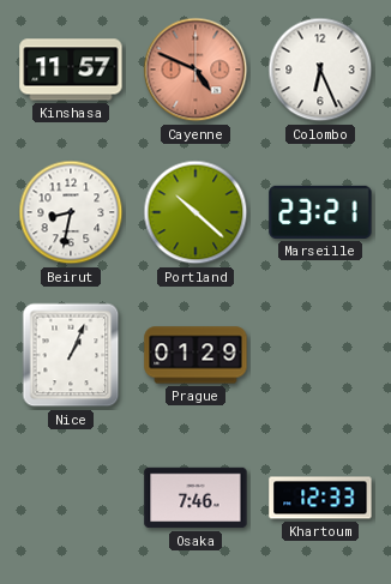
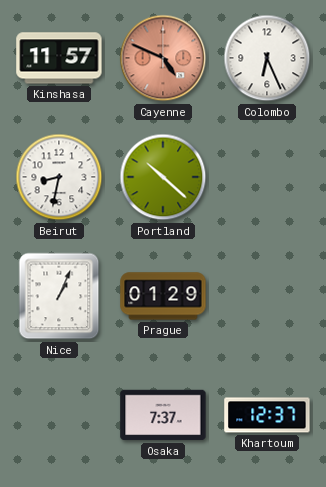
Marseille: 23:21 -> none
Osaka: 7:46 -> 7:37
Khartoum: 12:33 -> 12:37
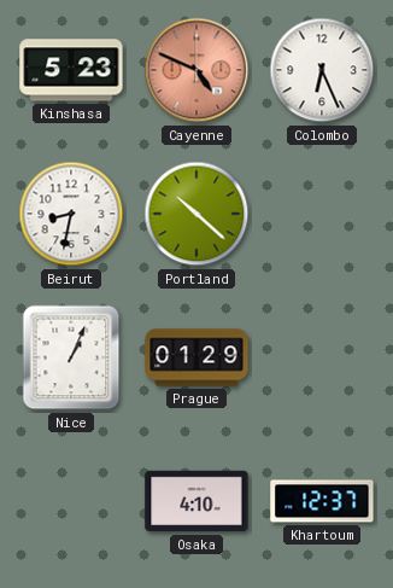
Kinshasa: 11:57 -> 5:23
Osaka: 7:37 -> 4:10
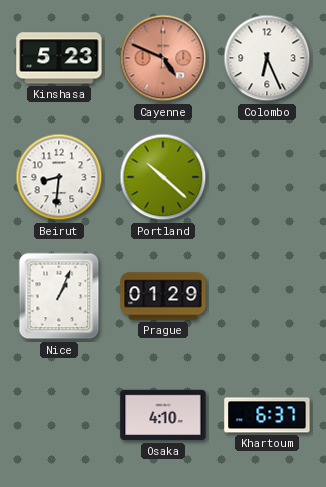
Beirut: 8:32 -> 8:31
Khartoum: 12:37 -> 6:37
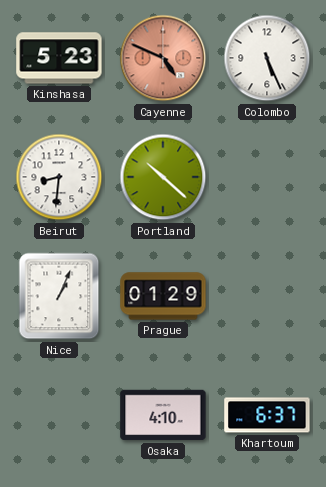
Colombo: 6:26 -> 5:26
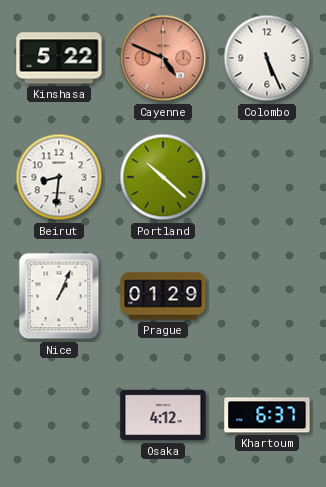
Kinshasa: 5:23 -> 5:22
Osaka: 4:10 -> 4:12
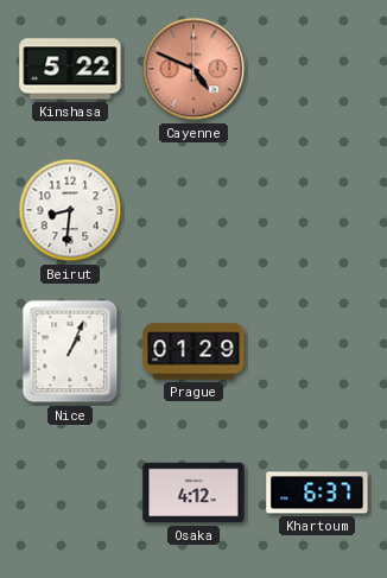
Colombo: 5:26 -> none
Portland: 10:22 -> none
